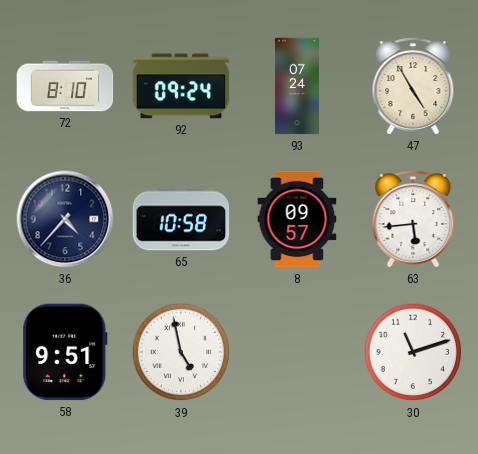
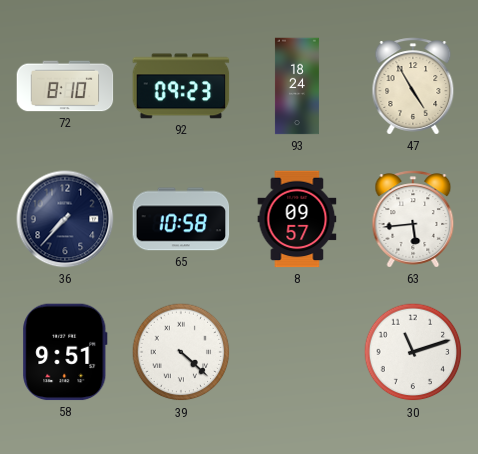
92: 09:24 -> 09:23
93: 07:24 -> 18:24
36: 4:37 -> 7:37
39: 4:58 -> 4:22
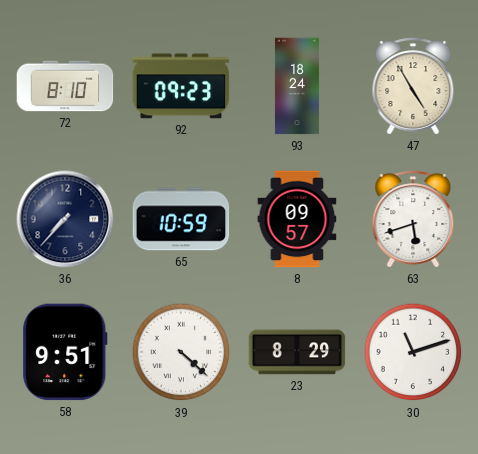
65: 10:58 -> 10:59
63: 5:44 -> 5:42
23: none -> 8:29
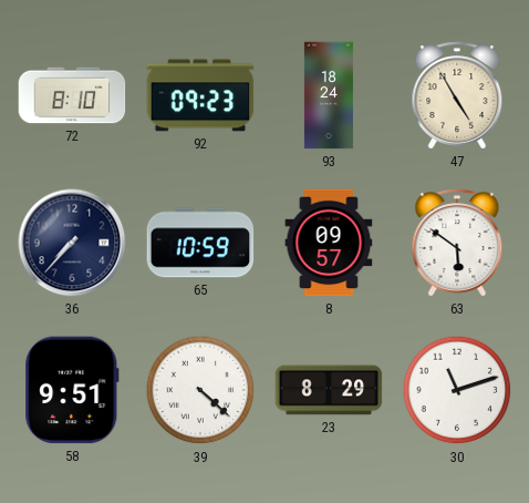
63: 5:42 -> 5:51
